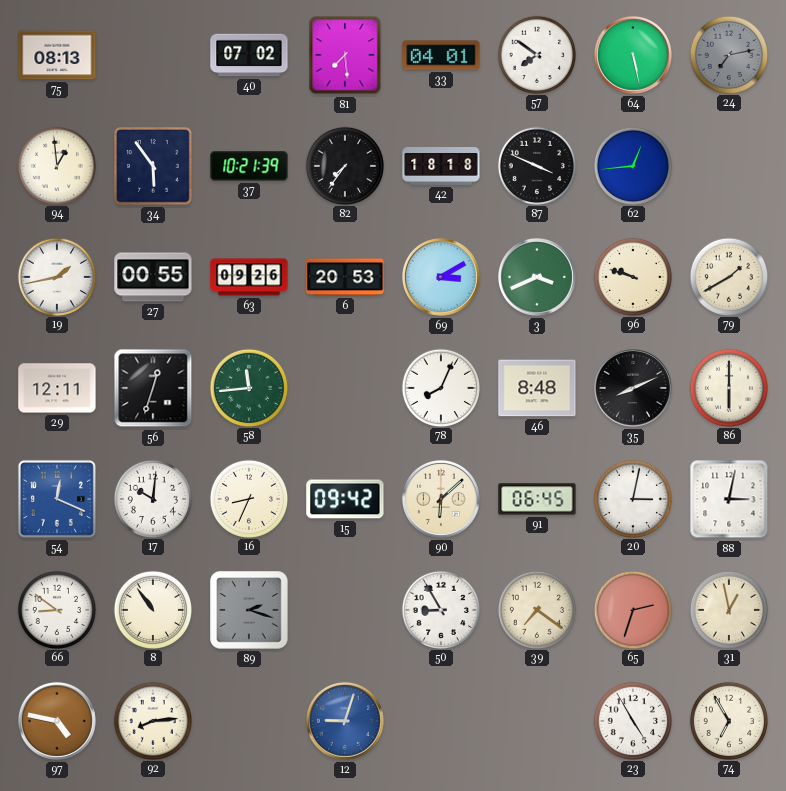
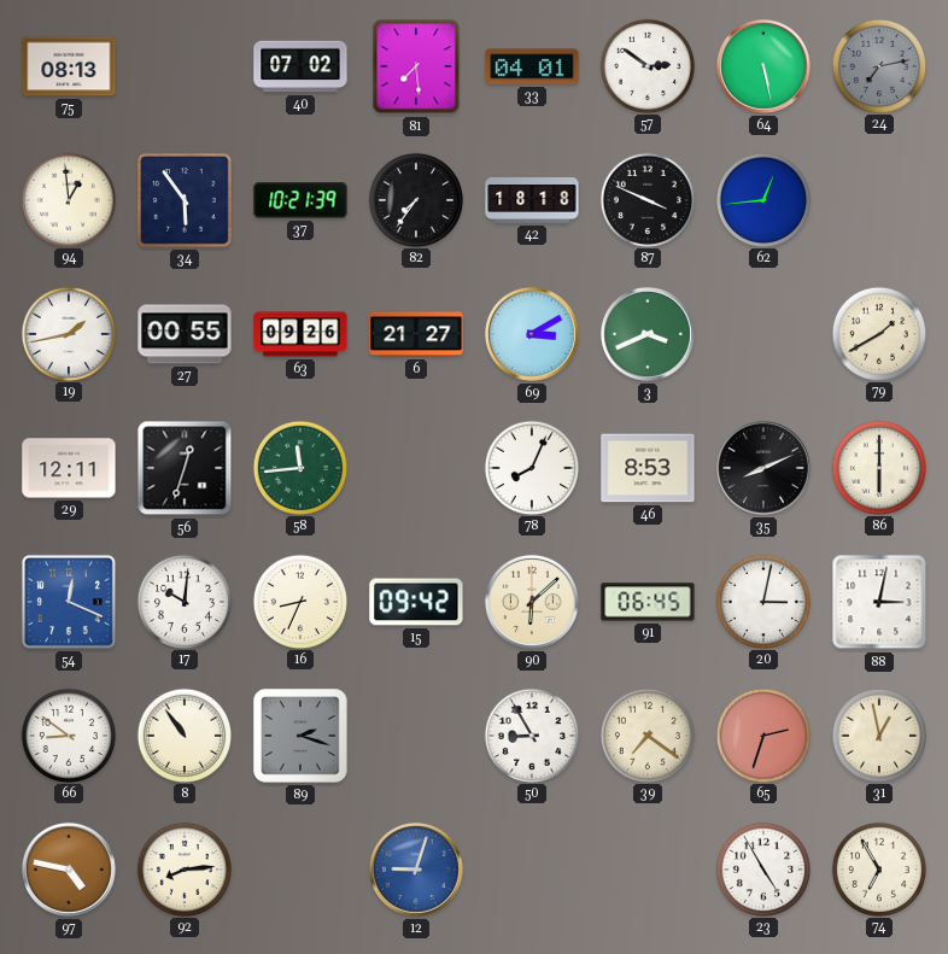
57: 7:51 -> 2:51
6: 20:53 -> 21:27
96: 9:48 -> none
46: 8:48 -> 8:53
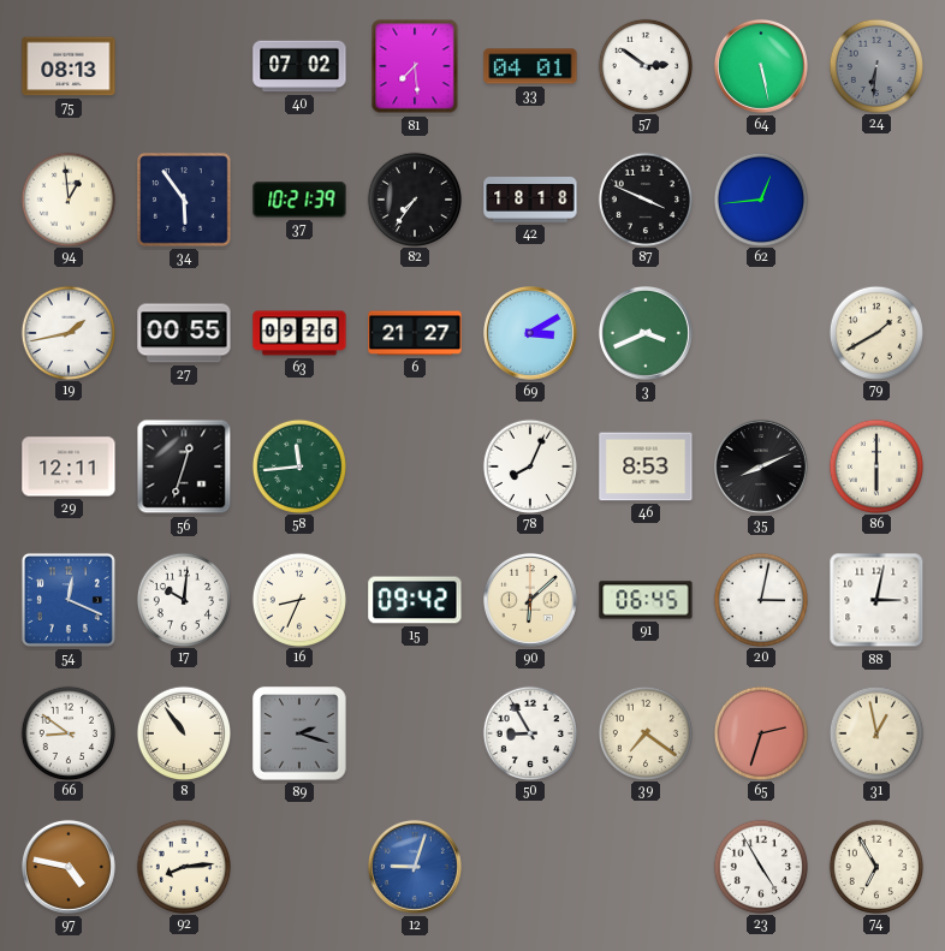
24: 7:13 -> 6:31
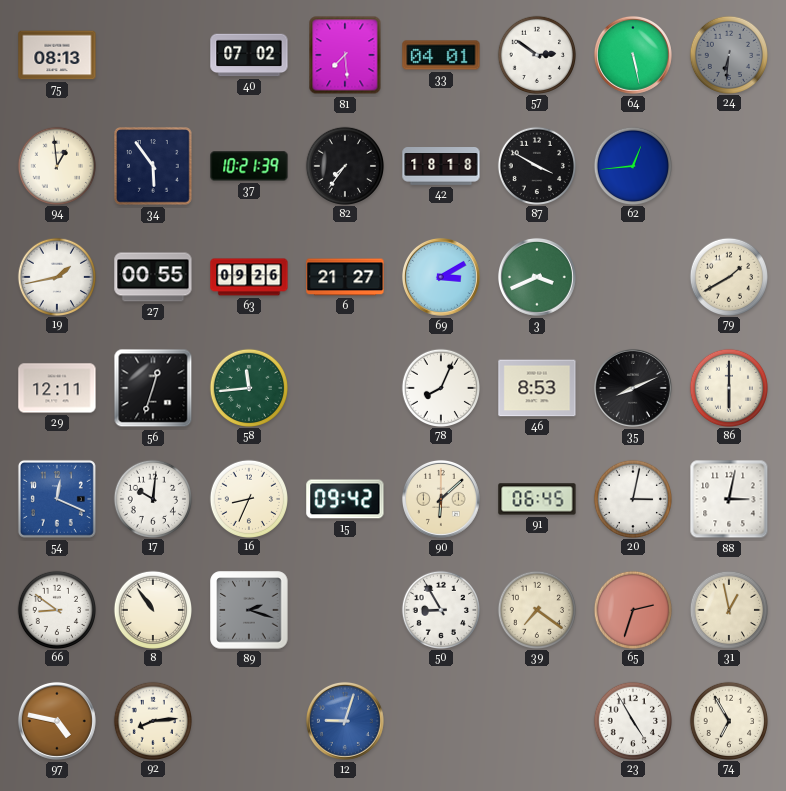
87: 3:49 -> 3:50
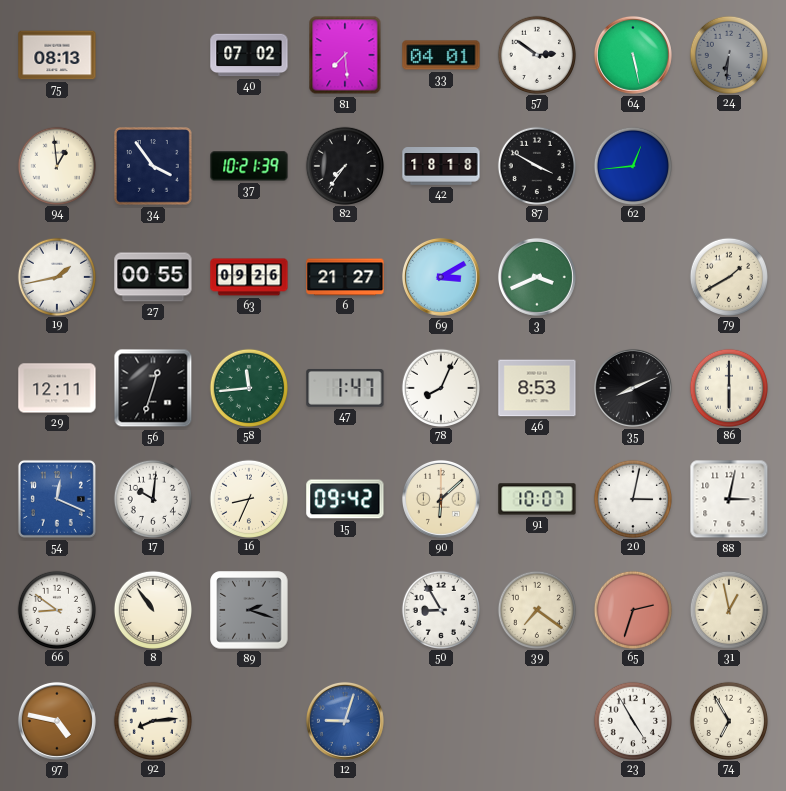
34: 5:54 -> 3:54
47: none -> 1:47
91: 06:45 -> 10:07
